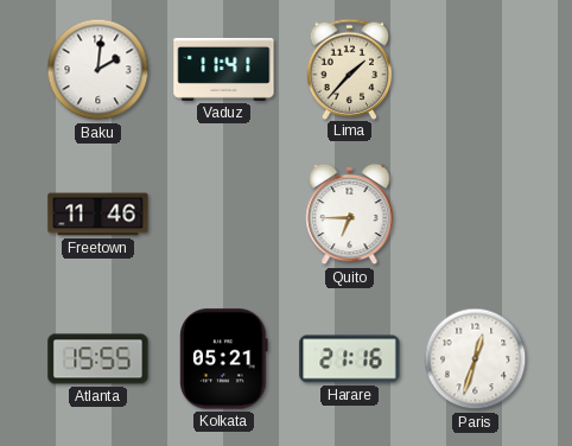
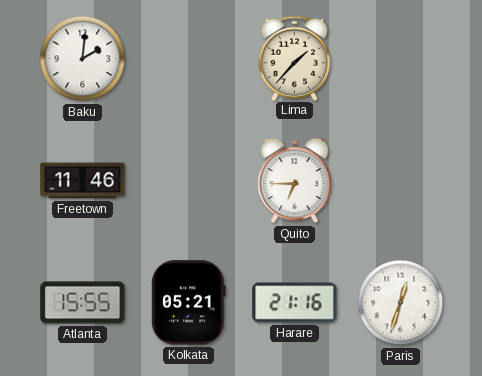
Vaduz: 11:41 -> none
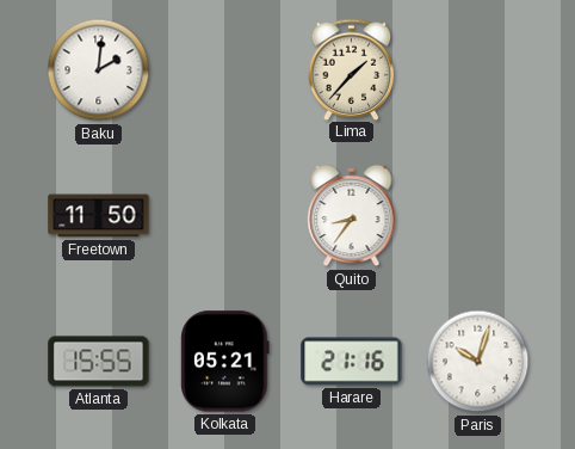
Freetown: 11:46 -> 11:50
Quito: 6:45 -> 8:36
Paris: 12:33 -> 10:03
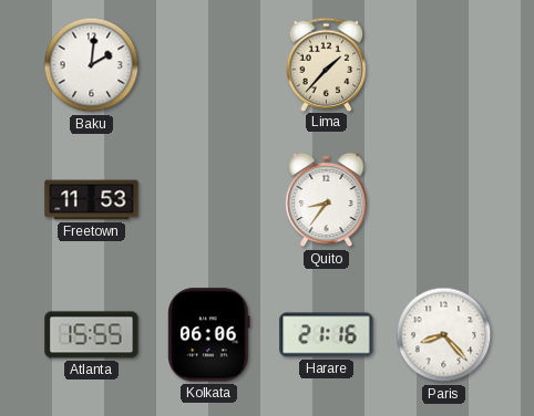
Freetown: 11:50 -> 11:53
Kolkata: 05:21 -> 06:06
Paris: 10:03 -> 8:23
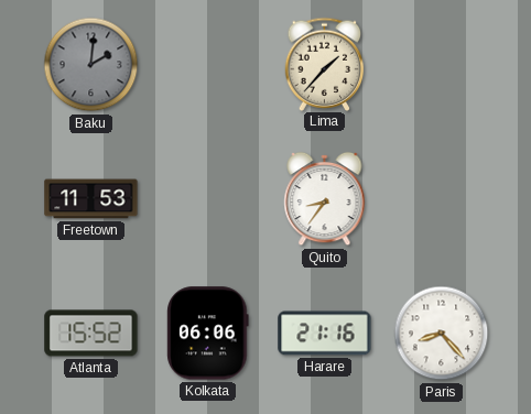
Baku dial: white -> grey
Atlanta: 15:55 -> 15:52
